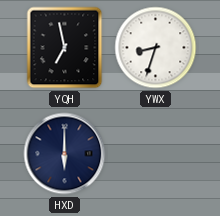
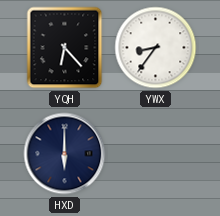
YQH: 6:58 -> 6:23
YWX: 8:33 -> 8:36
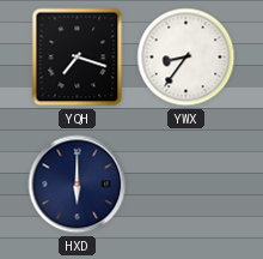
YQH: 6:23 -> 7:18
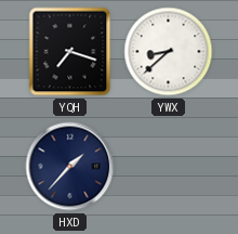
YWX: 8:36 -> 8:38
HXD: 6:00 -> 1:37
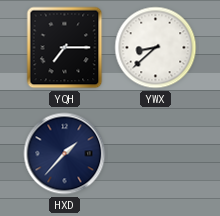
YQH: 7:18 -> 7:15
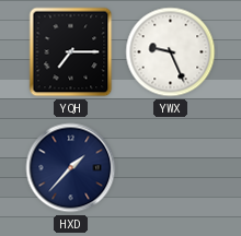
YWX: 8:38 -> 9:26
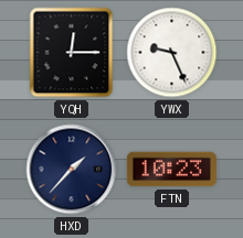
YQH: 7:15 -> 12:15
FTN: none -> 10:23
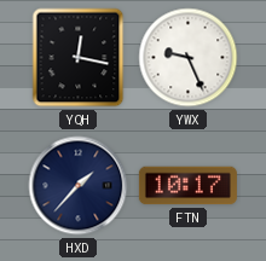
YQH: 12:15 -> 12:17
FTN: 10:23 -> 10:17
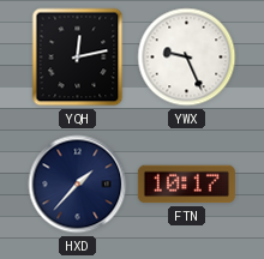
YQH: 12:17 -> 12:13
